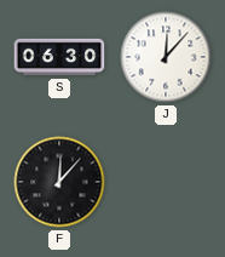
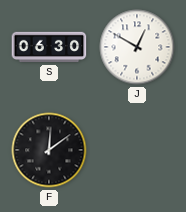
J: 12:07 -> 12:50
F: 12:07 -> 12:09
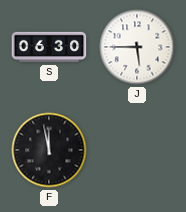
J: 12:50 -> 5:45
F: 12:09 -> 11:58
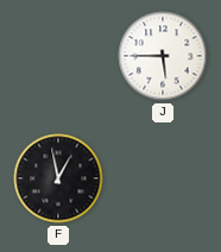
S: 06:30 -> none
F: 11:58 -> 12:58
